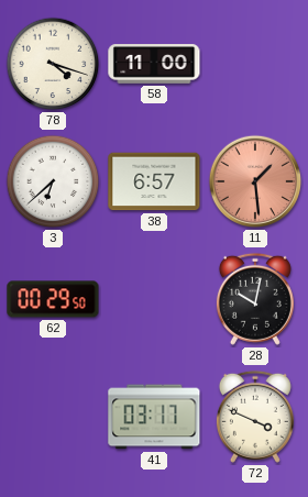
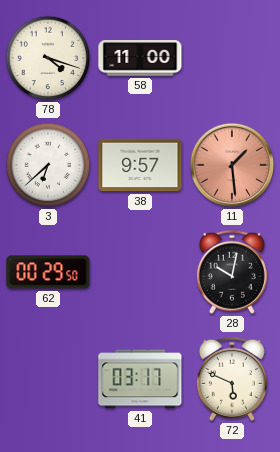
38: 6:57 -> 9:57
72: 3:49 -> 5:49
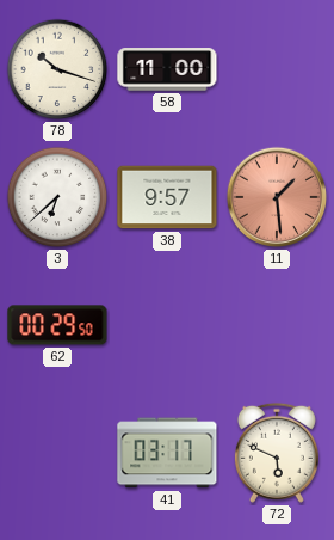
78: 4:18 -> 10:18
28: 10:02 -> none
